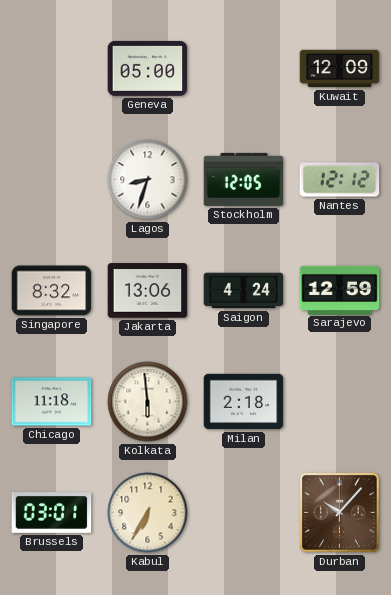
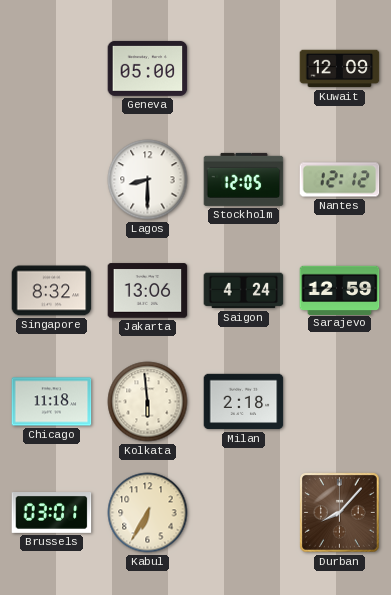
Lagos: 8:33 -> 8:30
Durban: 10:07 -> 8:07
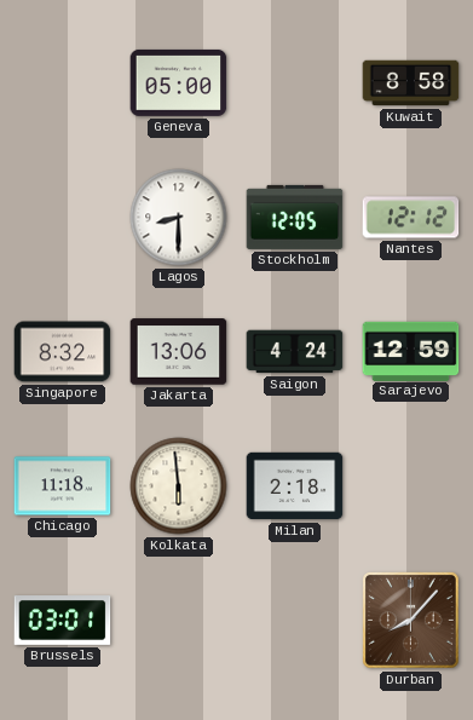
Kuwait: 12:09 -> 8:58
Kabul: 6:35 -> none
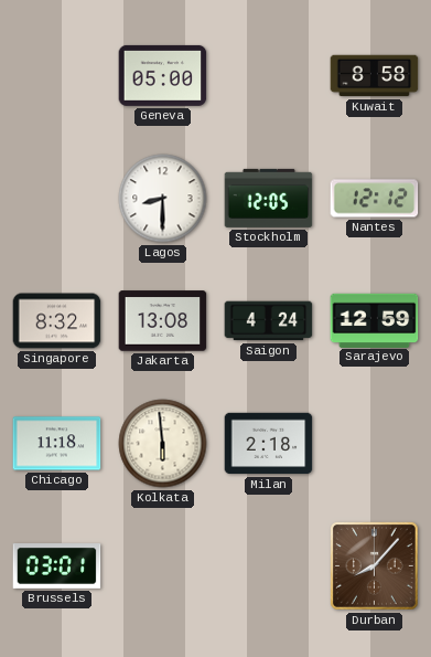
Jakarta: 13:06 -> 13:08
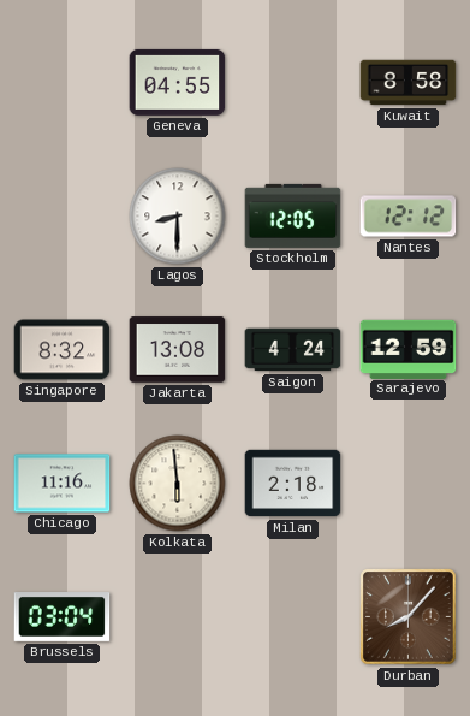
Geneva: 05:00 -> 04:55
Chicago: 11:18 -> 11:16
Brussels: 03:01 -> 03:04
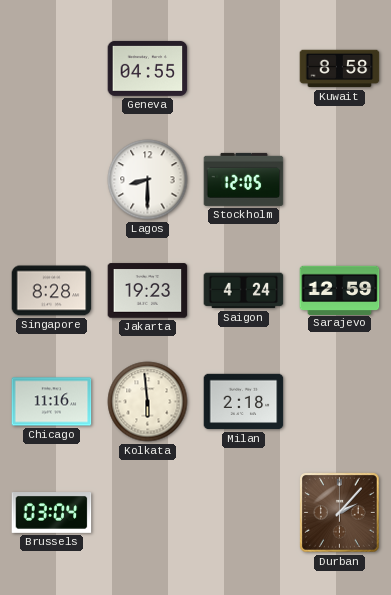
Nantes: 12:12 -> none
Singapore: 8:32 -> 8:28
Jakarta: 13:08 -> 19:23
Durban: 8:07 -> 2:07
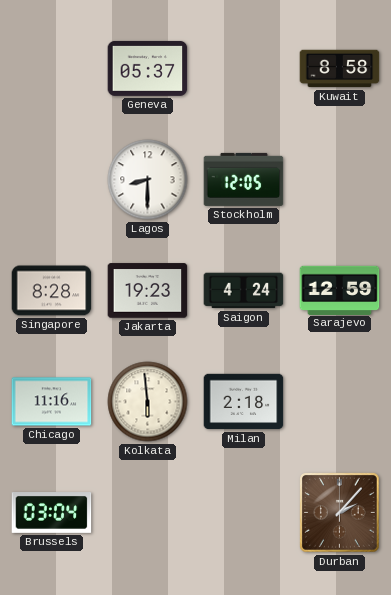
Geneva: 04:55 -> 05:37
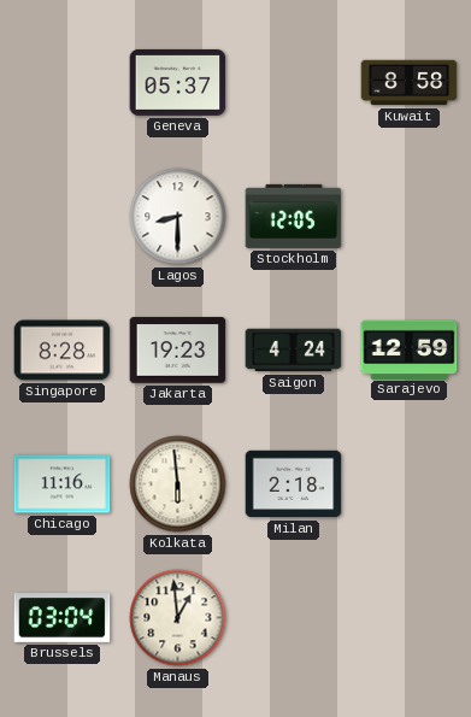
Manaus: none -> 12:59
Durban: 2:07 -> none
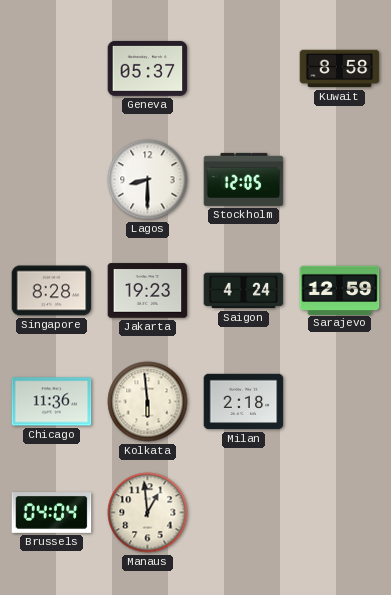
Chicago: 11:16 -> 11:36
Brussels: 03:04 -> 04:04
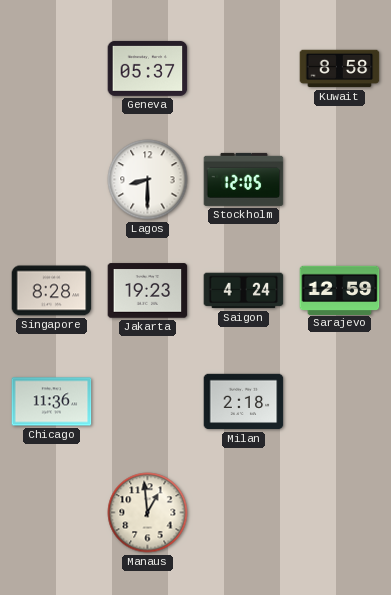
Kolkata: 5:59 -> none
Brussels: 04:04 -> none
